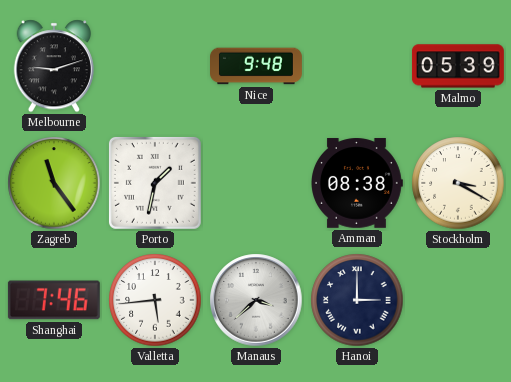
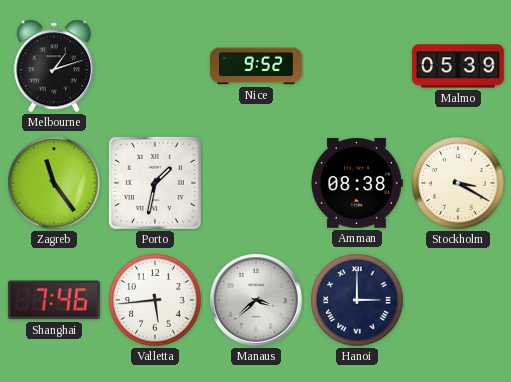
Melbourne: 9:12 -> 1:12
Nice: 9:48 -> 9:52
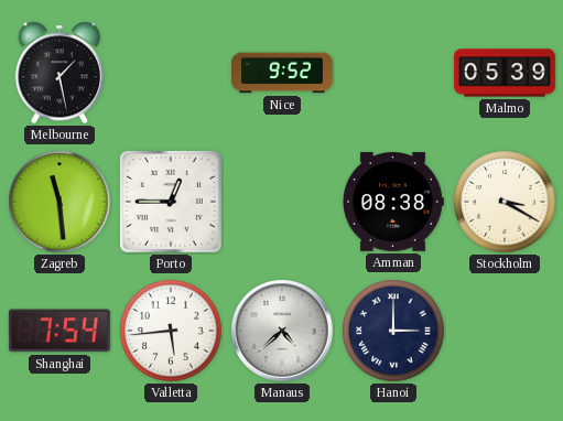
Melbourne: 1:12 -> 1:28
Zagreb: 11:24 -> 11:29
Porto: 1:32 -> 12:45
Shanghai: 7:46 -> 7:54
Manaus: 3:38 -> 4:38
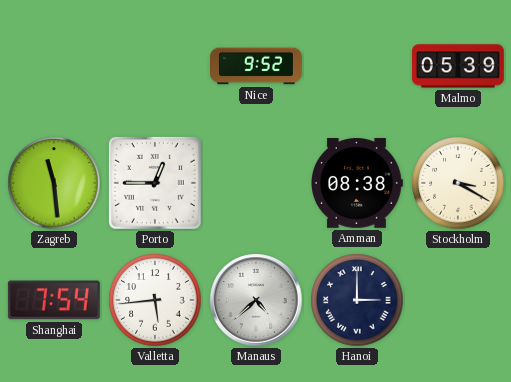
Melbourne: 1:28 -> none
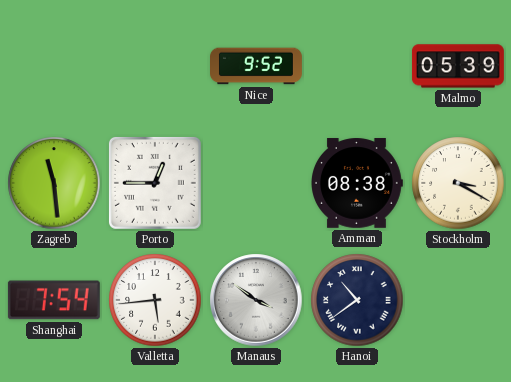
Manaus: 4:38 -> 3:51
Hanoi: 3:00 -> 10:39
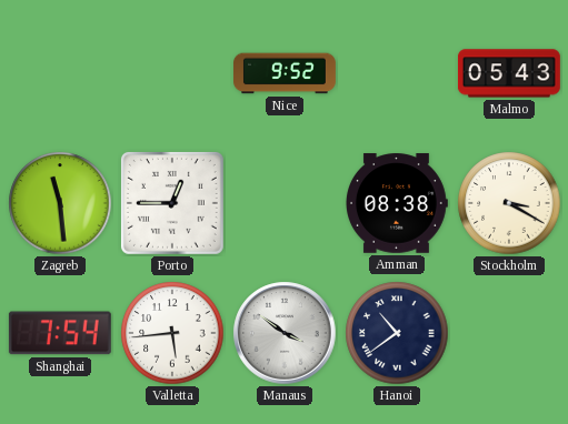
Malmo: 05:39 -> 05:43
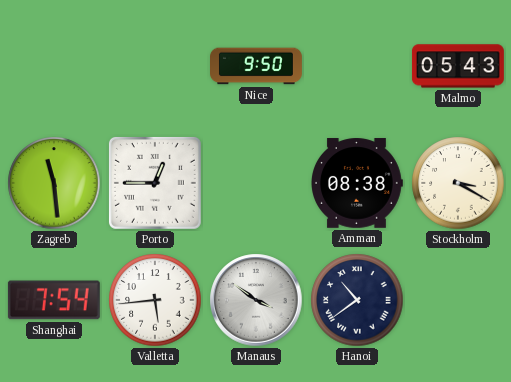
Nice: 9:52 -> 9:50
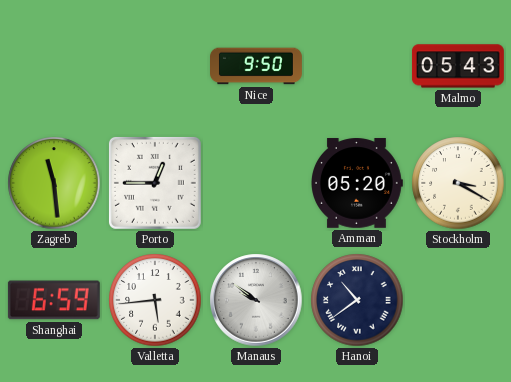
Amman: 08:38 -> 05:20
Shanghai: 7:54 -> 6:59
Manaus: 3:51 -> 9:51
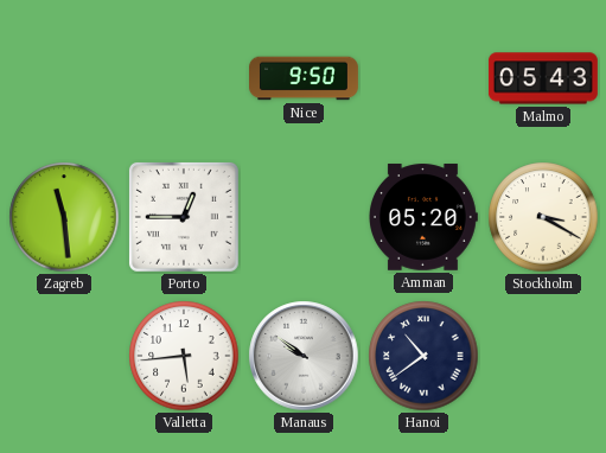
Shanghai: 6:59 -> none
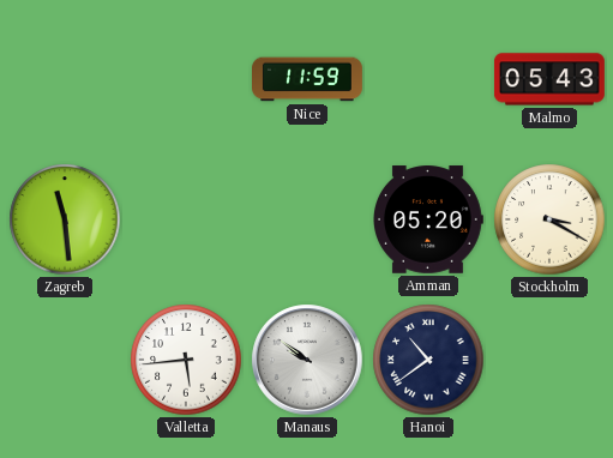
Nice: 9:50 -> 11:59
Porto: 12:45 -> none
